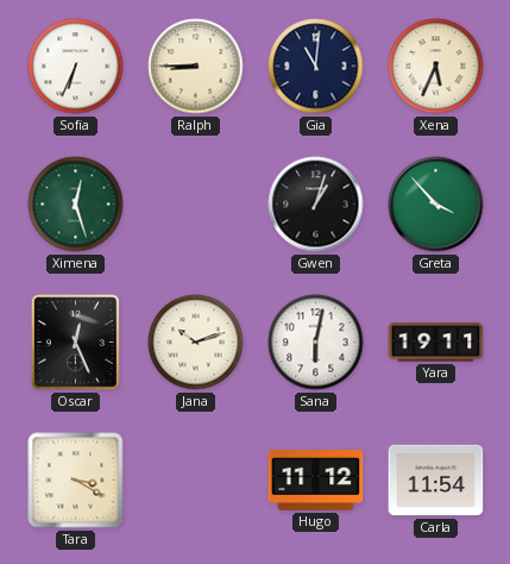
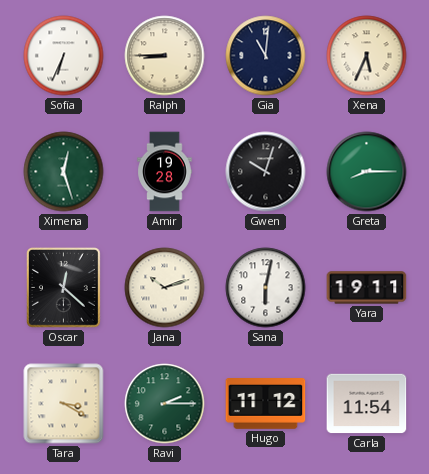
Amir: none -> 19:28
Gwen: 1:03 -> 10:03
Greta: 3:53 -> 8:15
Oscar: 12:26 -> 12:22
Ravi: none -> 2:15
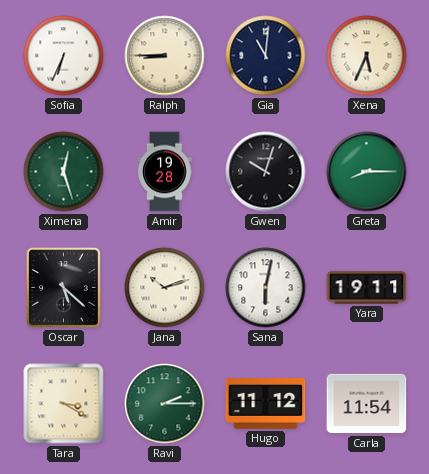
Oscar: 12:22 -> 5:22
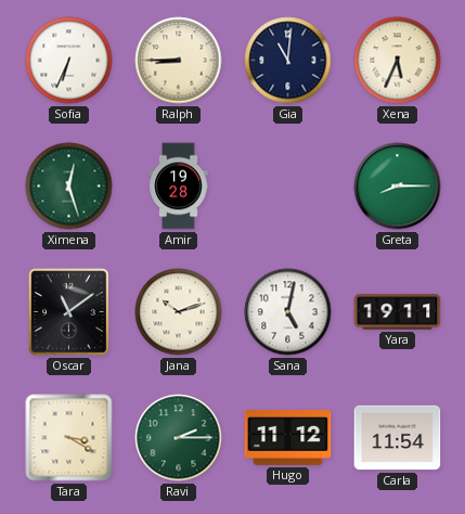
Gwen: 10:03 -> none
Oscar: 5:22 -> 11:09
Sana: 6:02 -> 5:02
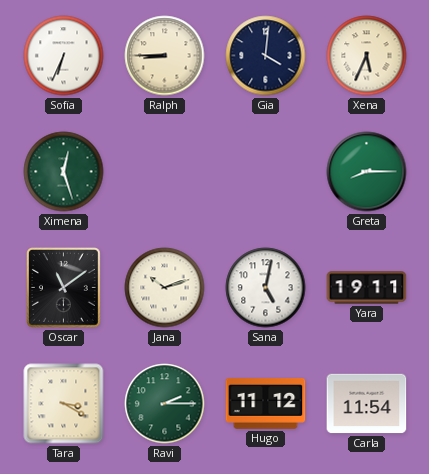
Gia: 11:01 -> 4:01
Amir: 19:28 -> none
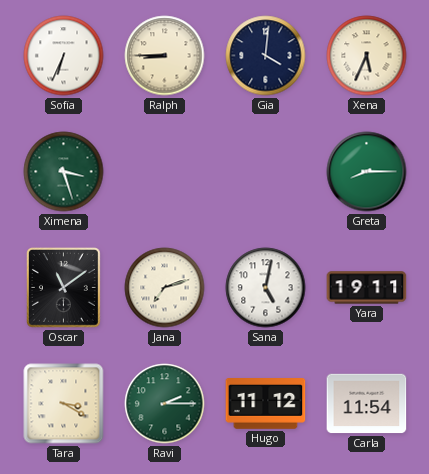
Ximena: 12:27 -> 3:27
Jana: 10:12 -> 7:12
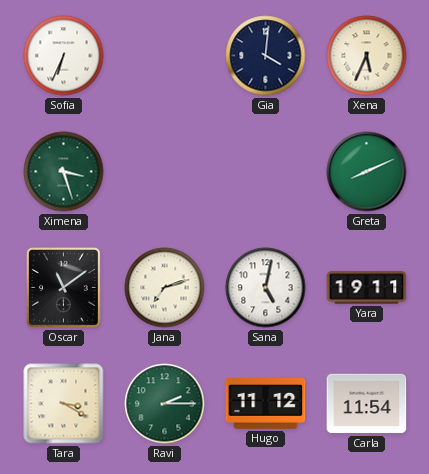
Ralph: 8:45 -> none
Greta: 8:15 -> 8:11
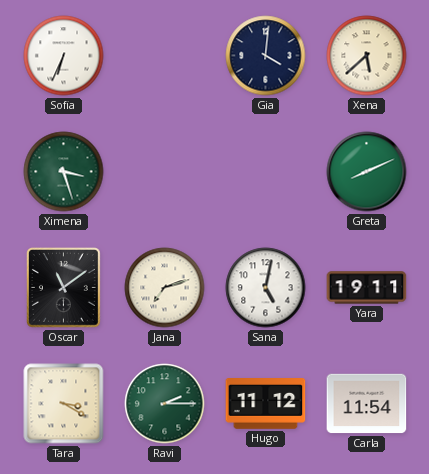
Xena: 5:34 -> 5:38
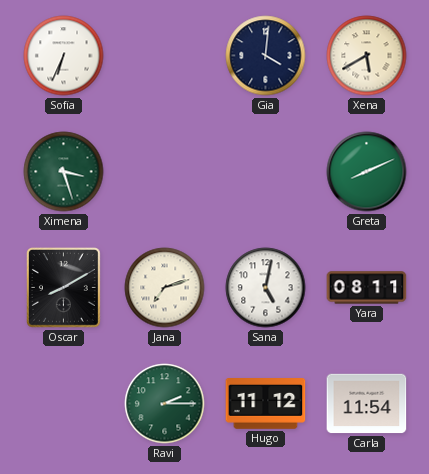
Xena: 5:38 -> 5:40
Oscar: 11:09 -> 8:10
Yara: 19:11 -> 08:11
Tara: 3:20 -> none
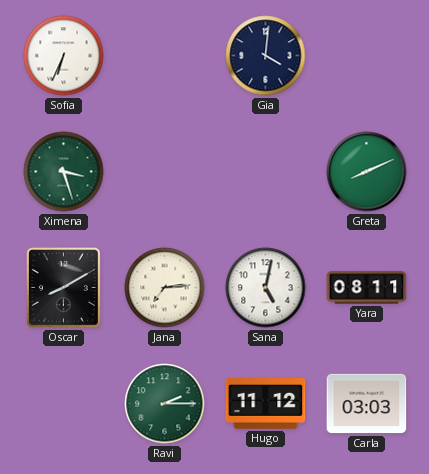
Xena: 5:40 -> none
Jana: 7:12 -> 7:14
Carla: 11:54 -> 03:03
